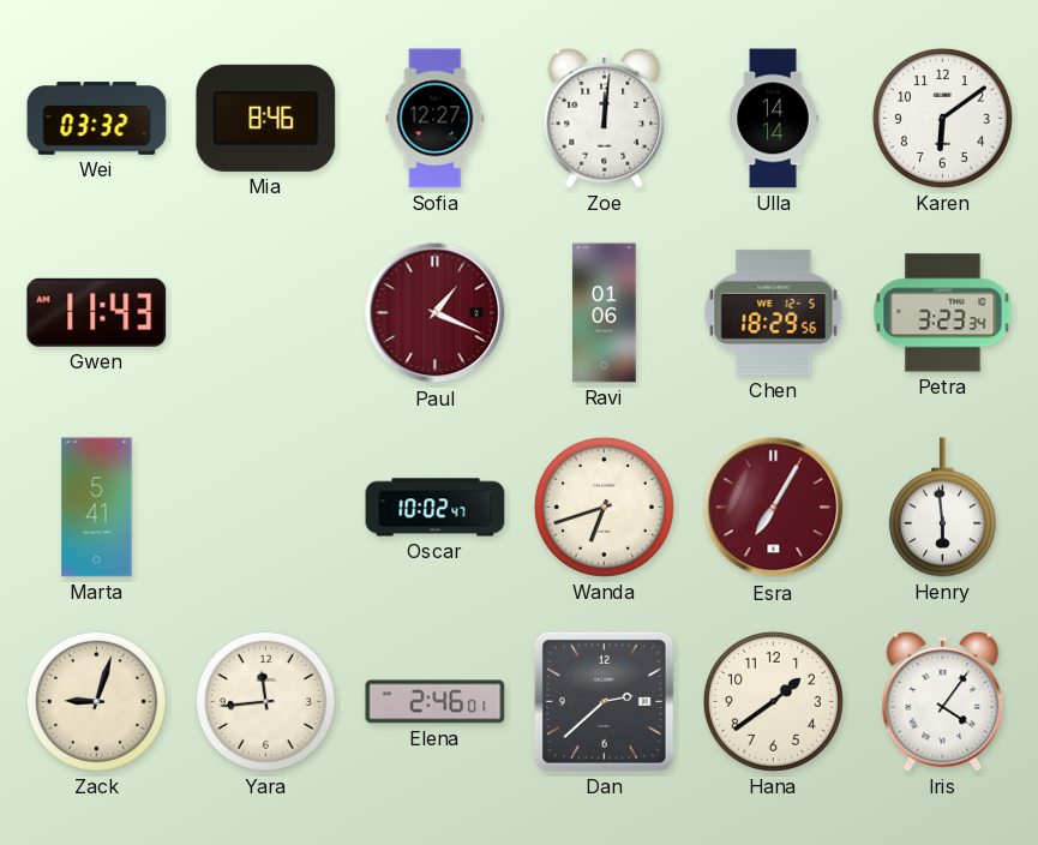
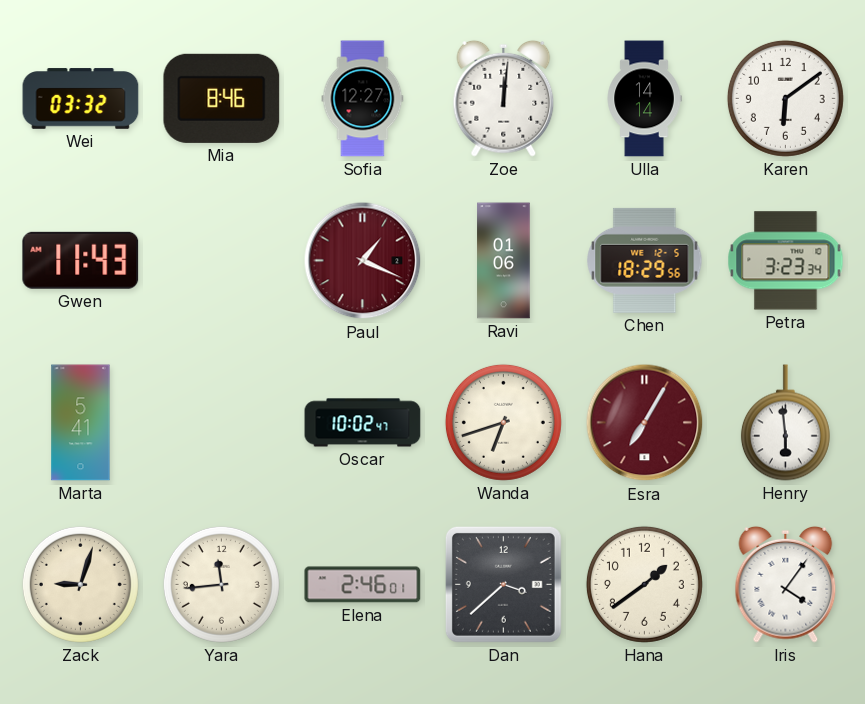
Dan: 2:38 -> 3:38
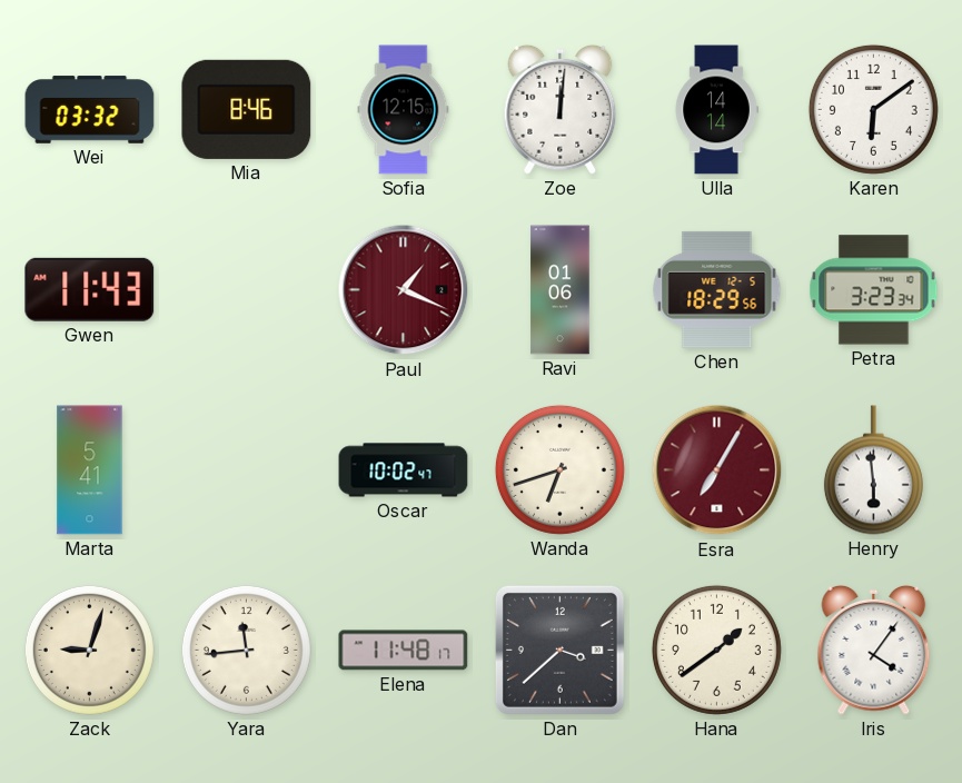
Sofia: 12:27 -> 12:15
Elena: 2:46 -> 11:48
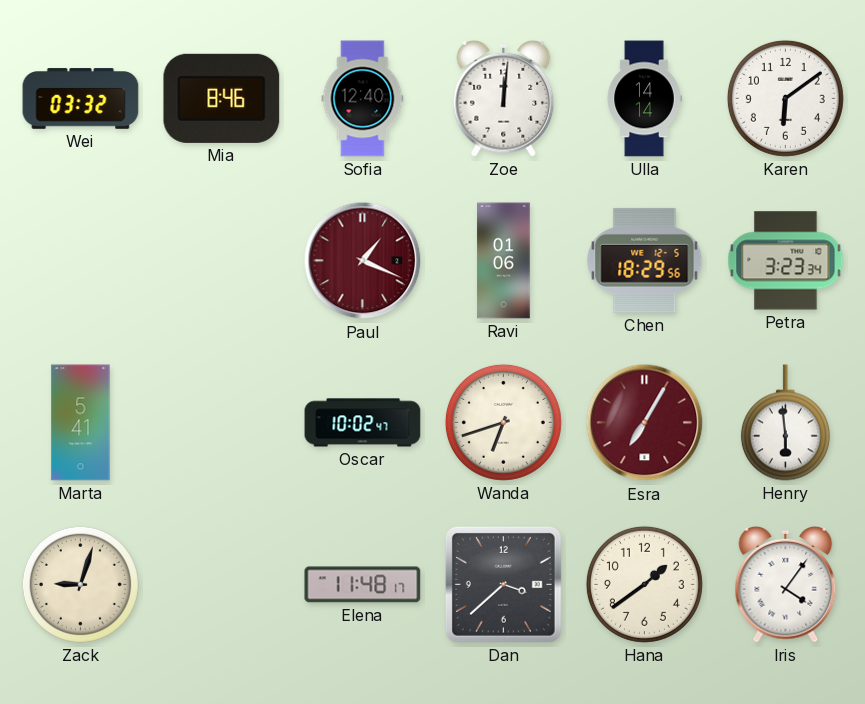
Sofia: 12:15 -> 12:40
Gwen: 11:43 -> none
Yara: 11:44 -> none
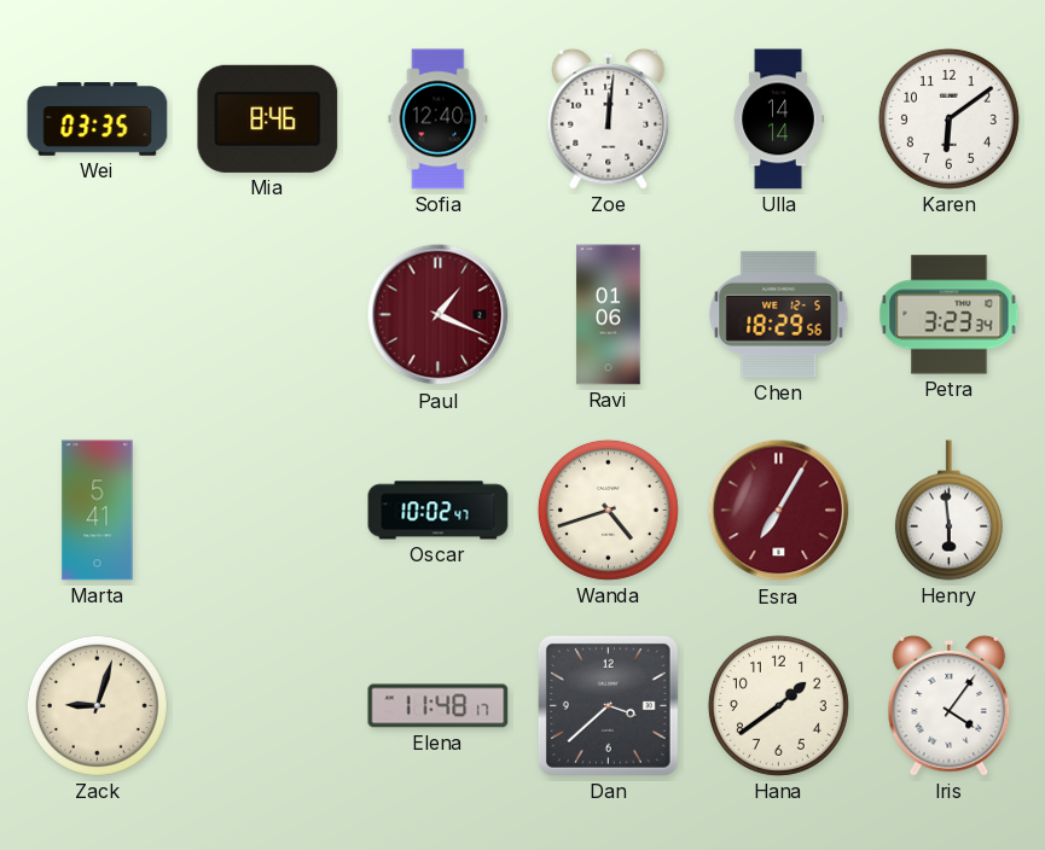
Wei: 03:32 -> 03:35
Wanda: 6:42 -> 4:42
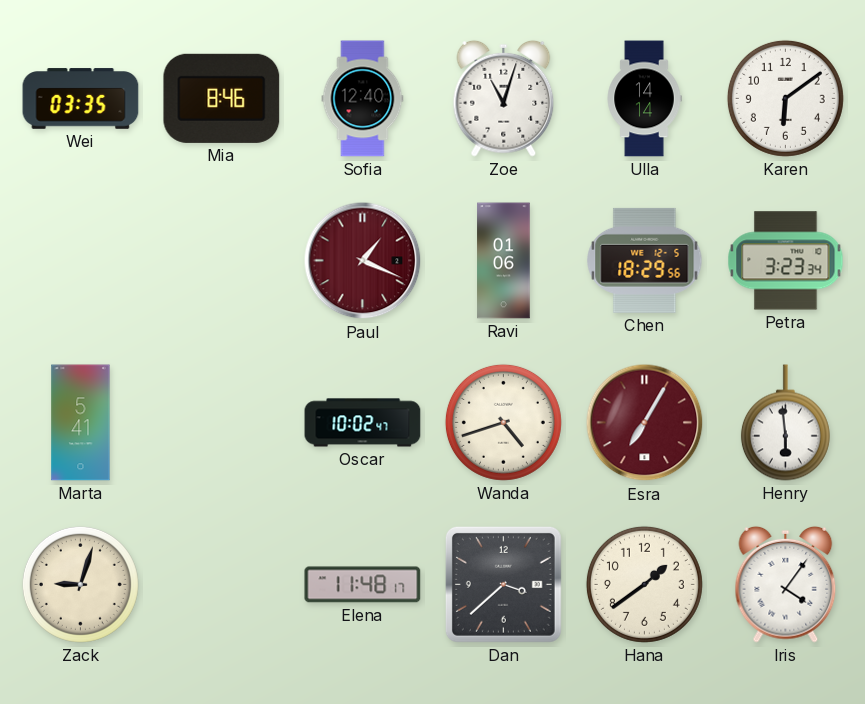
Zoe: 12:01 -> 11:03
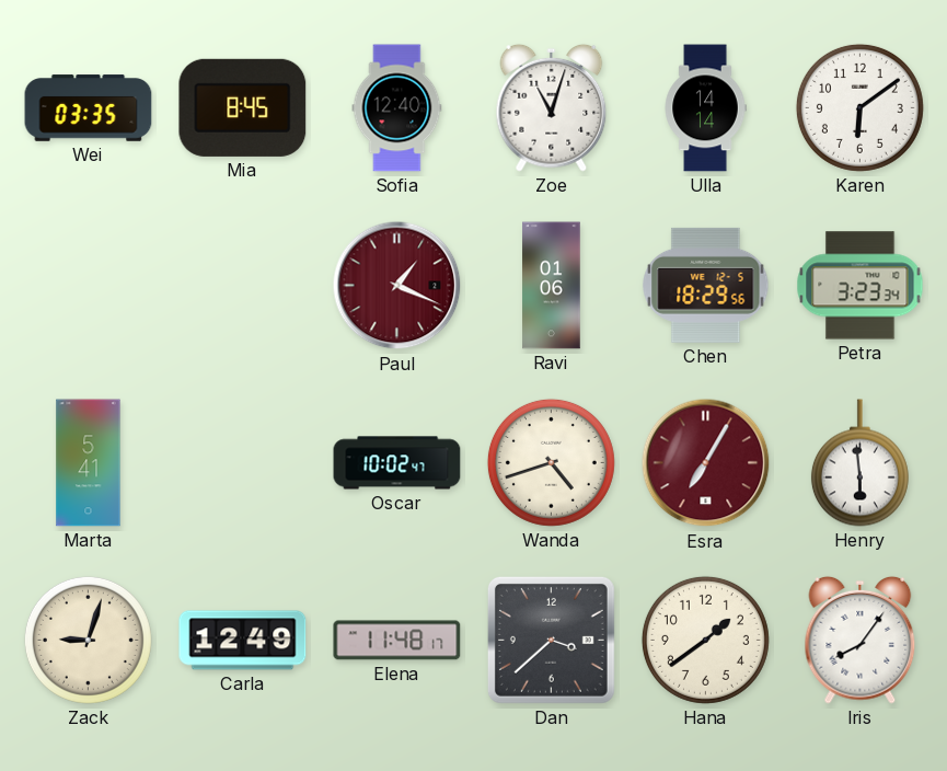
Mia: 8:46 -> 8:45
Carla: none -> 12:49
Iris: 4:06 -> 8:06
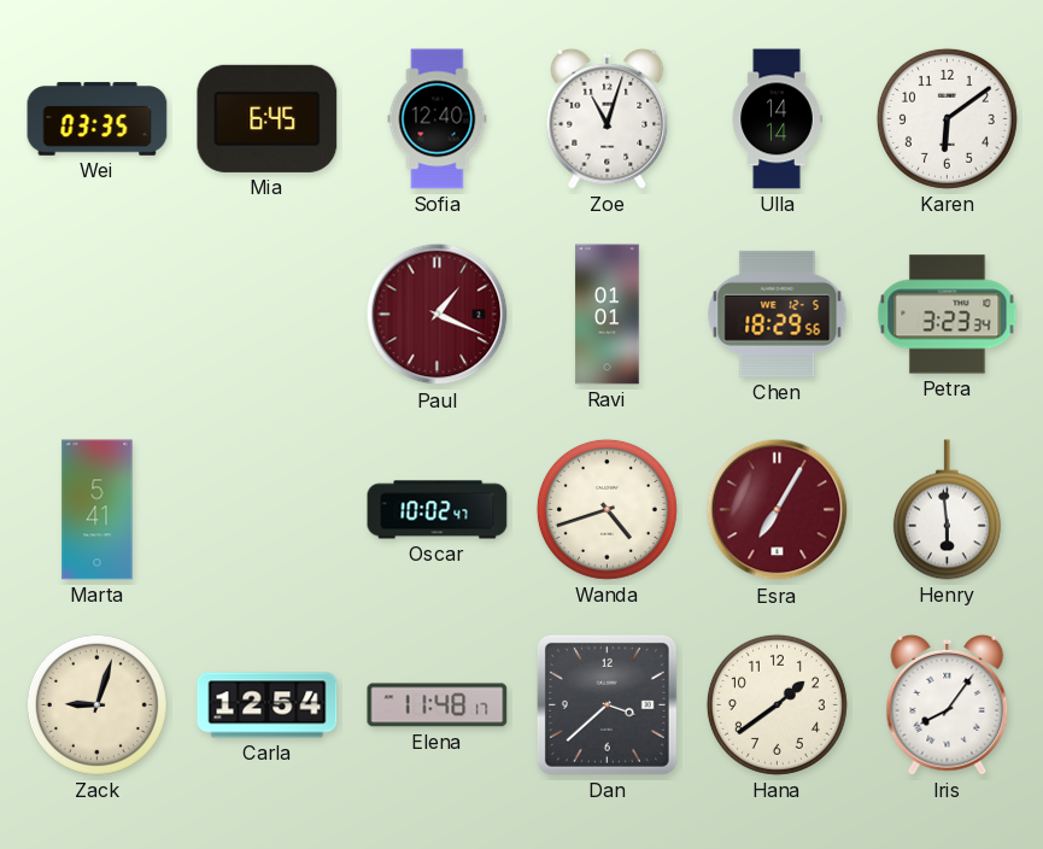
Mia: 8:45 -> 6:45
Ravi: 01:06 -> 01:01
Carla: 12:49 -> 12:54
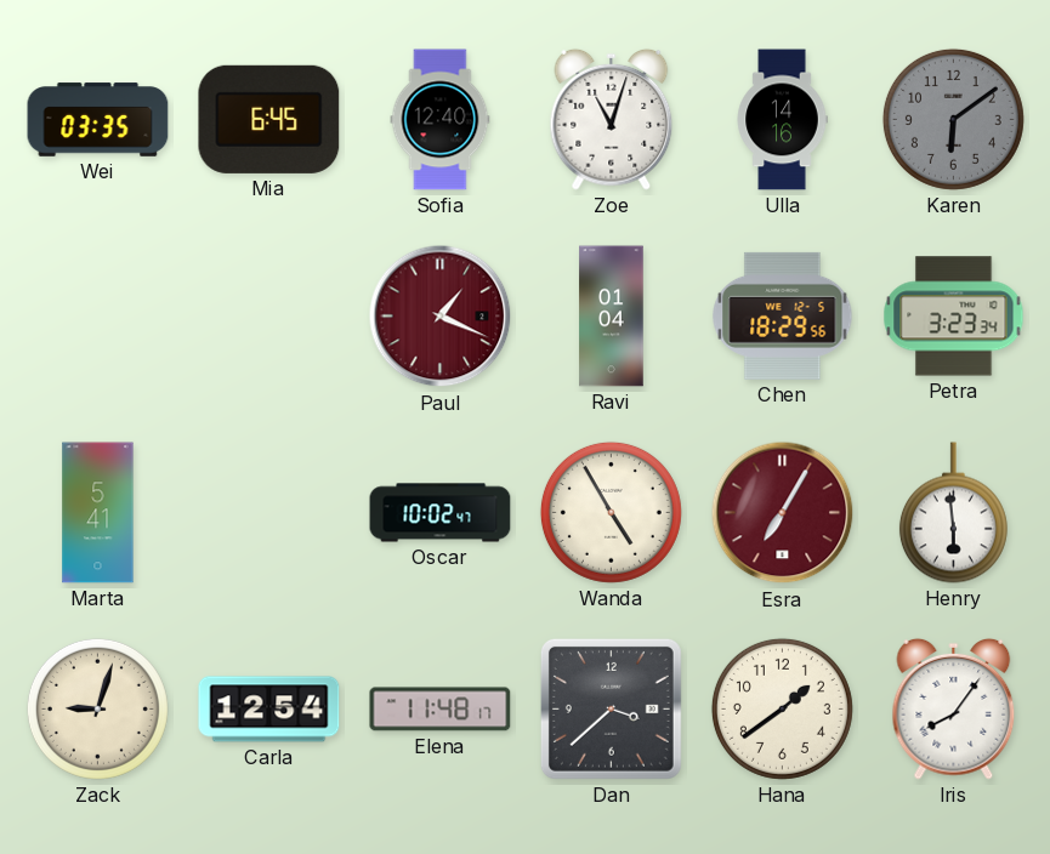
Ulla: 14:14 -> 14:16
Karen dial: white -> grey
Ravi: 01:01 -> 01:04
Wanda: 4:42 -> 4:55
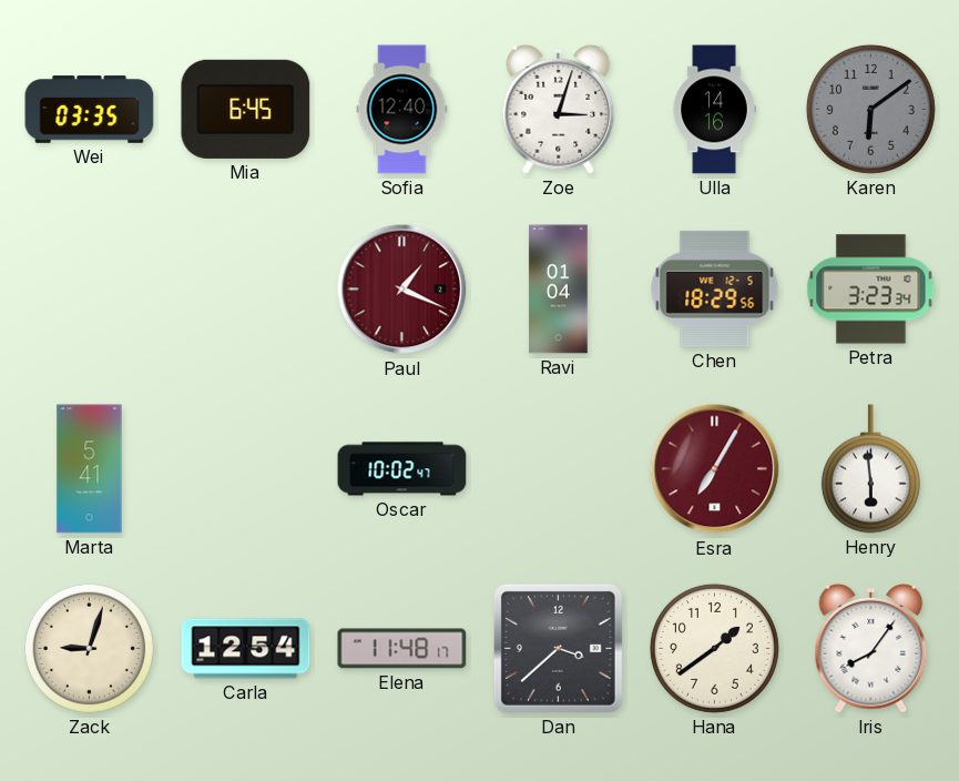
Zoe: 11:03 -> 3:03
Wanda: 4:55 -> none
